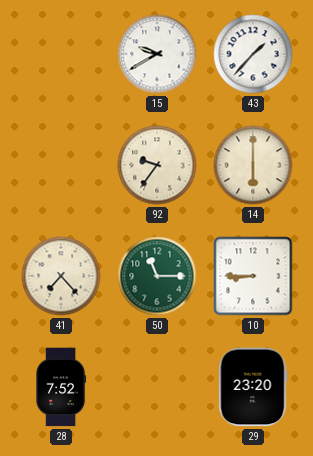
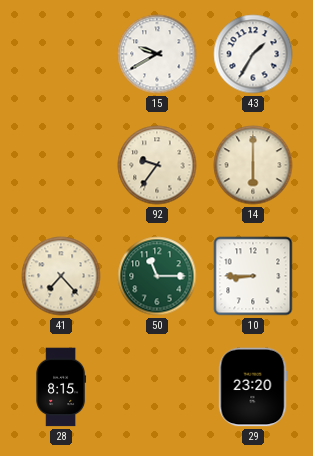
43: 1:37 -> 1:35
28: 7:52 -> 8:15
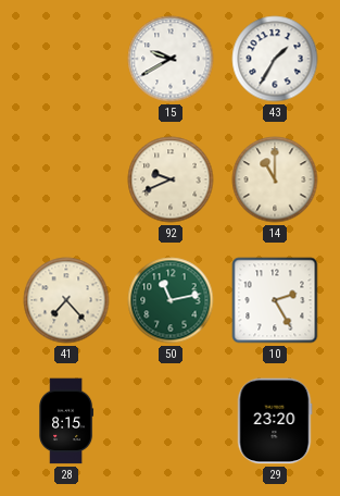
92: 9:36 -> 9:41
14: 6:00 -> 11:00
50: 11:15 -> 11:13
10: 8:45 -> 2:25
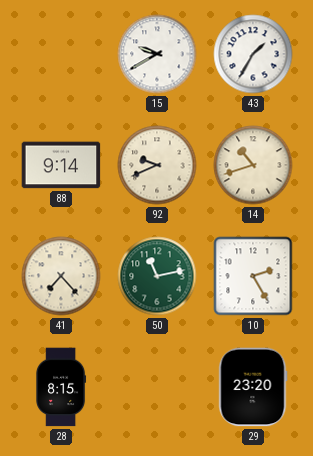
88: none -> 9:14
14: 11:00 -> 10:42
